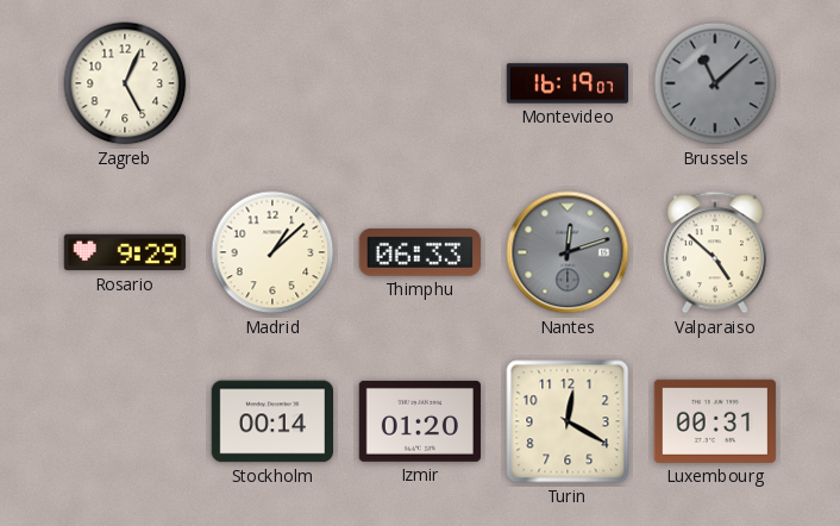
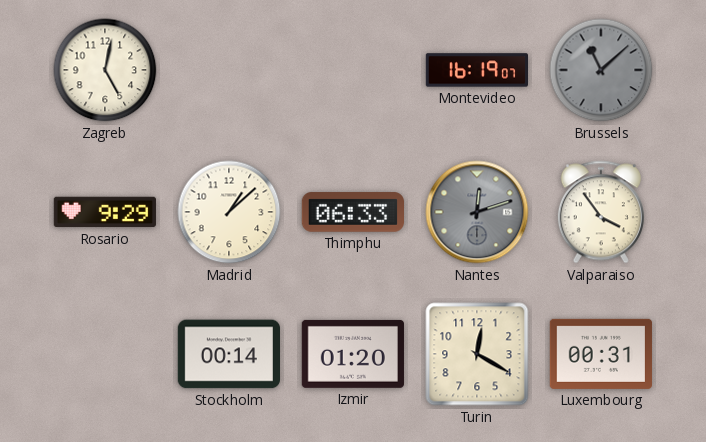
Zagreb: 5:04 -> 5:02
Valparaiso: 4:52 -> 3:54
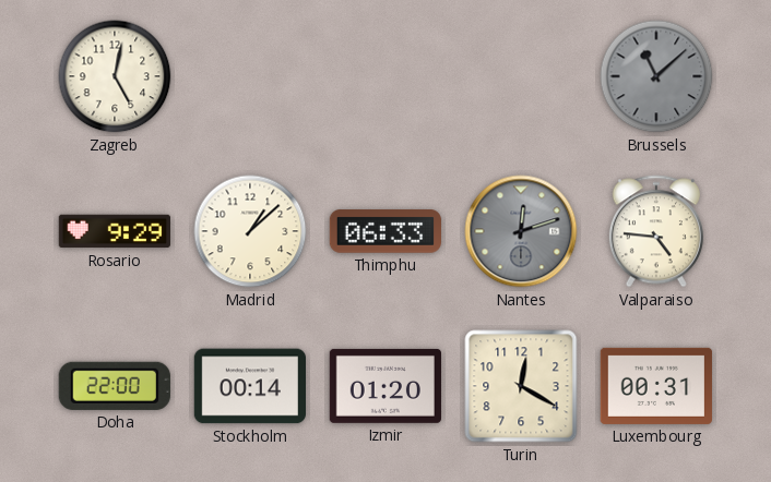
Montevideo: 16:19 -> none
Valparaiso: 3:54 -> 4:46
Doha: none -> 22:00
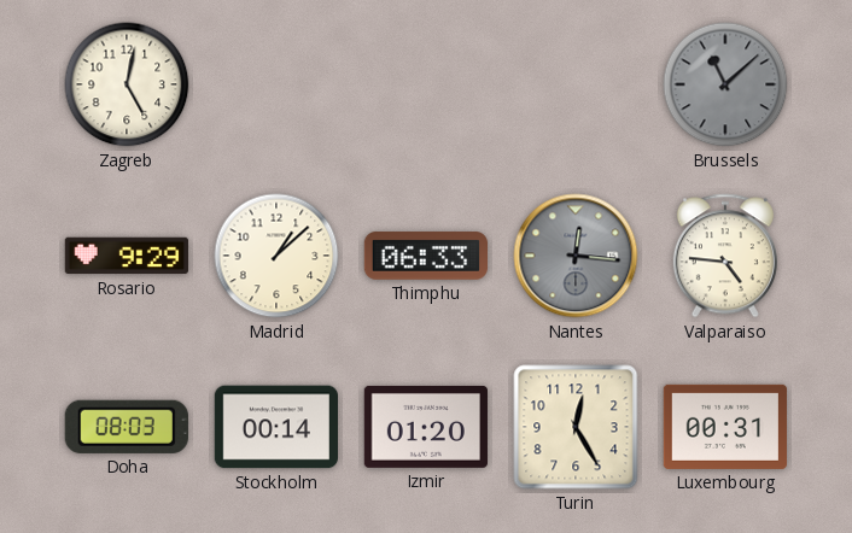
Nantes: 12:12 -> 12:16
Doha: 22:00 -> 08:03
Turin: 12:20 -> 12:25
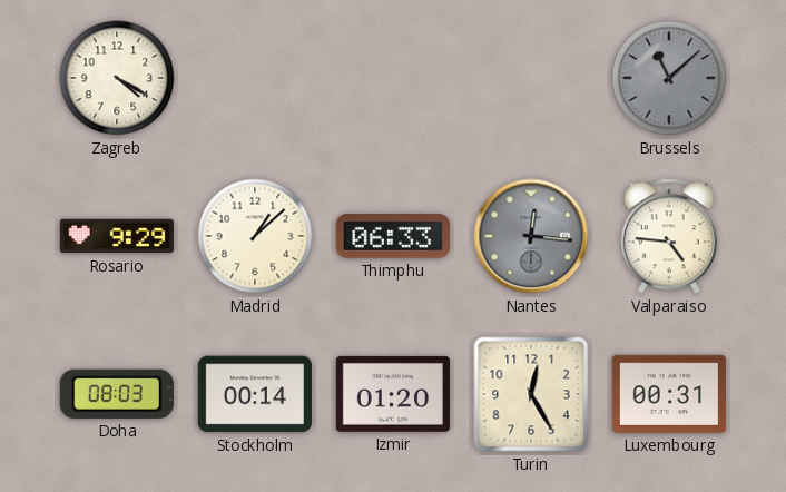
Zagreb: 5:02 -> 4:20
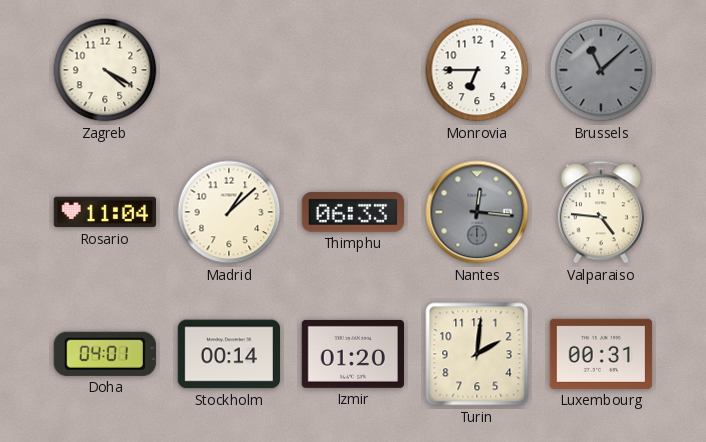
Monrovia: none -> 6:45
Rosario: 9:29 -> 11:04
Doha: 08:03 -> 04:01
Turin: 12:25 -> 2:01
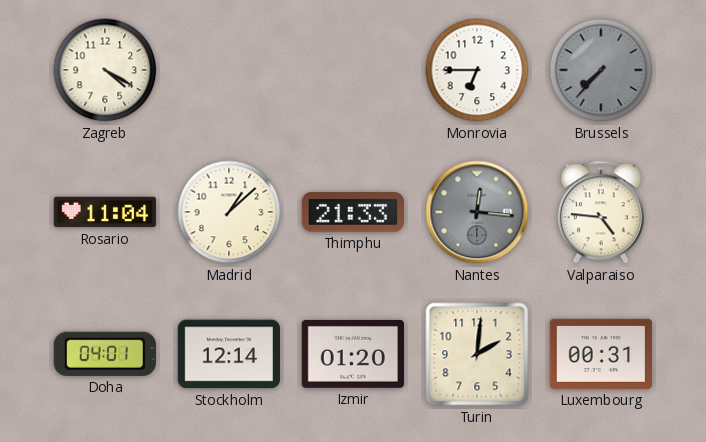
Brussels: 11:08 -> 7:37
Thimphu: 06:33 -> 21:33
Stockholm: 00:14 -> 12:14
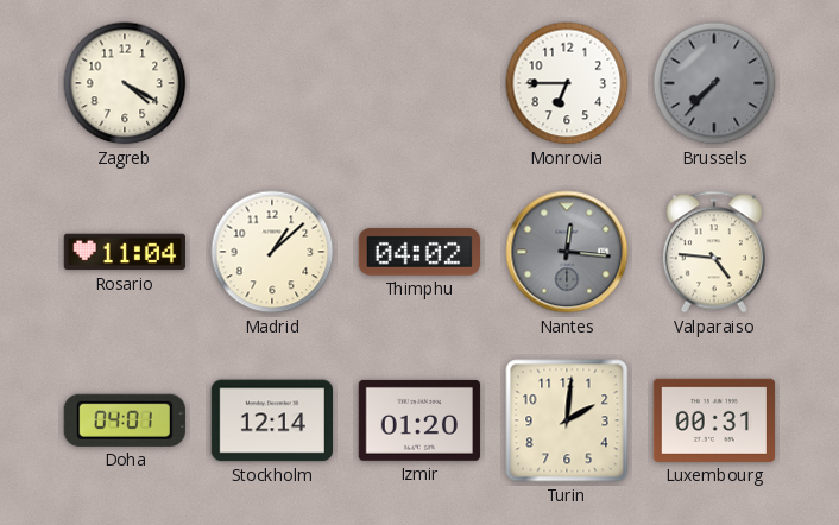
Thimphu: 21:33 -> 04:02
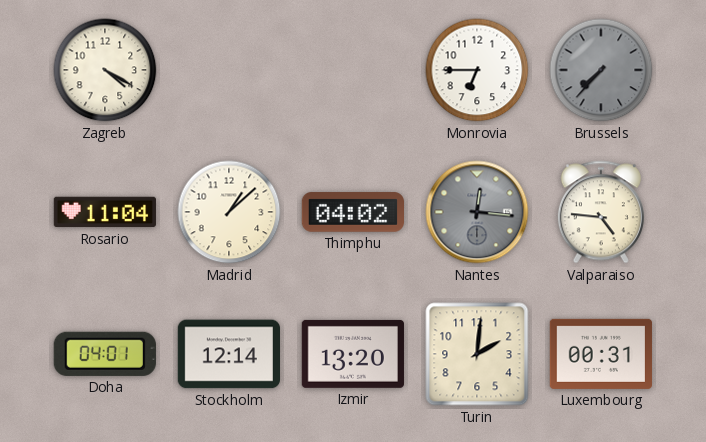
Izmir: 01:20 -> 13:20
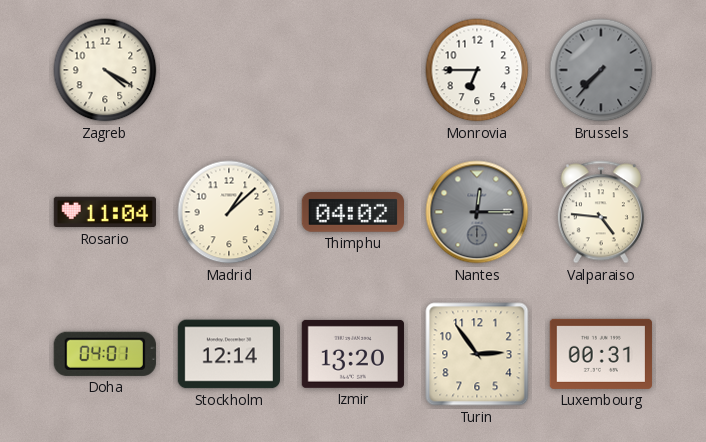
Nantes: 12:16 -> 12:15
Turin: 2:01 -> 2:54
